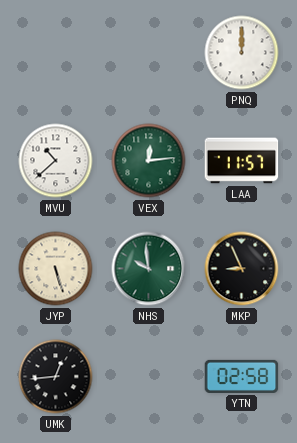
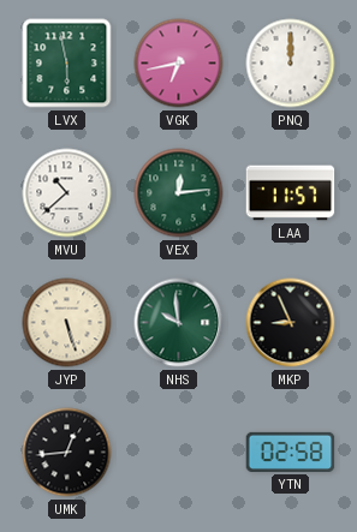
LVX: none -> 5:58
VGK: none -> 6:43
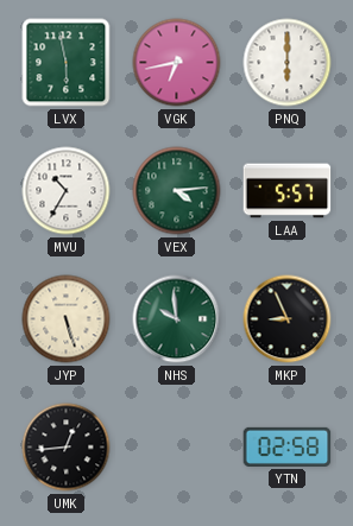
PNQ: 12:00 -> 6:00
MVU: 10:38 -> 10:35
VEX: 12:14 -> 4:14
LAA: 11:57 -> 5:57
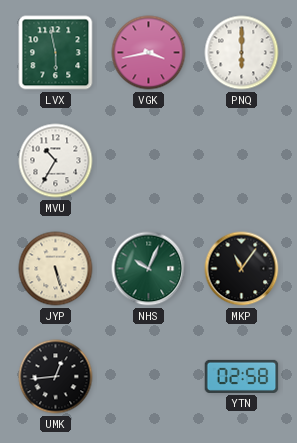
VGK: 6:43 -> 3:43
VEX: 4:14 -> none
LAA: 5:57 -> none
NHS: 9:59 -> 10:04
MKP: 8:56 -> 11:06
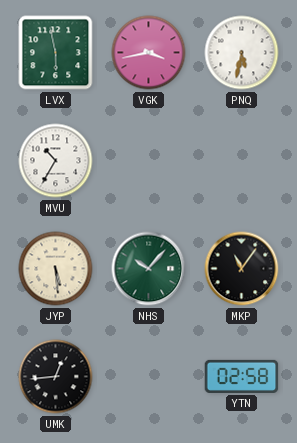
PNQ: 6:00 -> 5:32
JYP: 5:27 -> 5:29
NHS: 10:04 -> 10:07
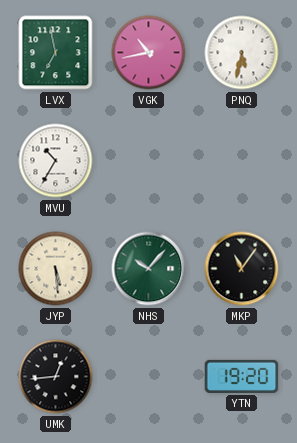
LVX: 5:58 -> 6:58
VGK: 3:43 -> 10:43
YTN: 02:58 -> 19:20
